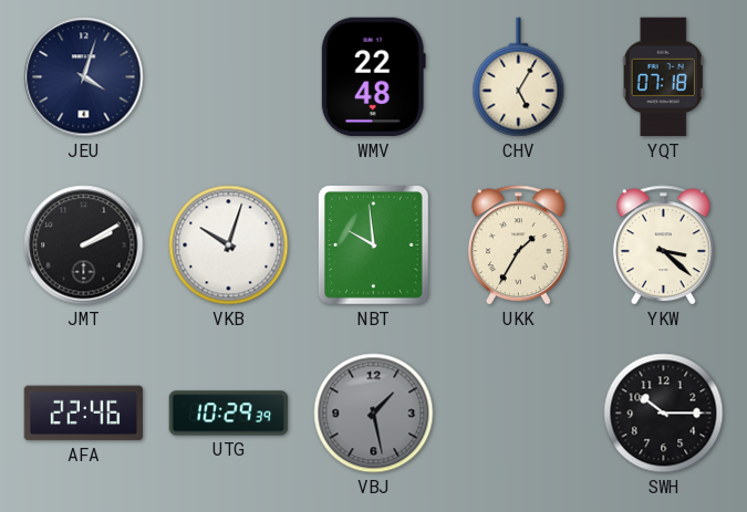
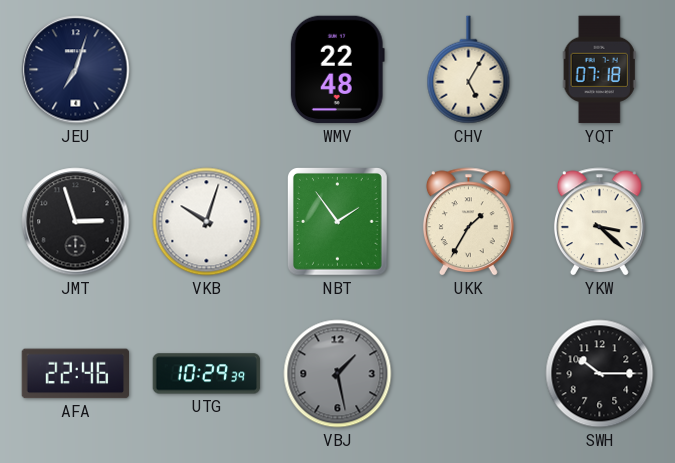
JEU: 4:03 -> 7:03
JMT: 2:10 -> 2:57
NBT: 9:59 -> 1:54
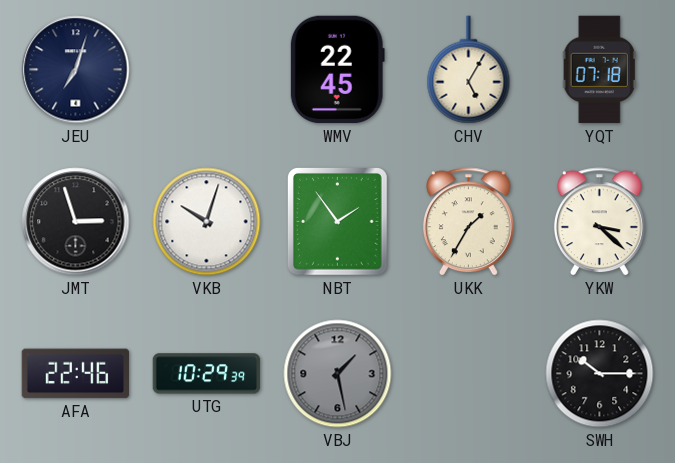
WMV: 22:48 -> 22:45
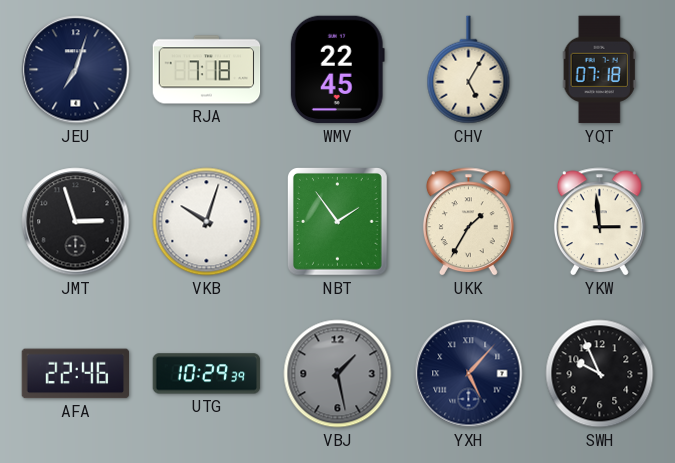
RJA: none -> 7:18
YKW: 3:22 -> 2:59
YXH: none -> 5:07
SWH: 10:15 -> 9:56
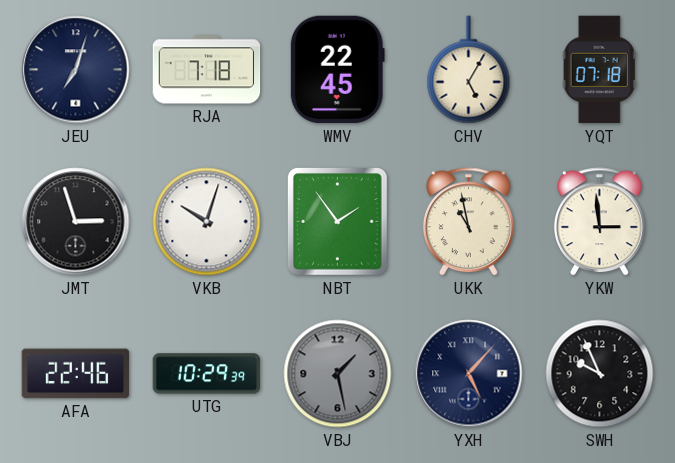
UKK: 1:35 -> 10:58
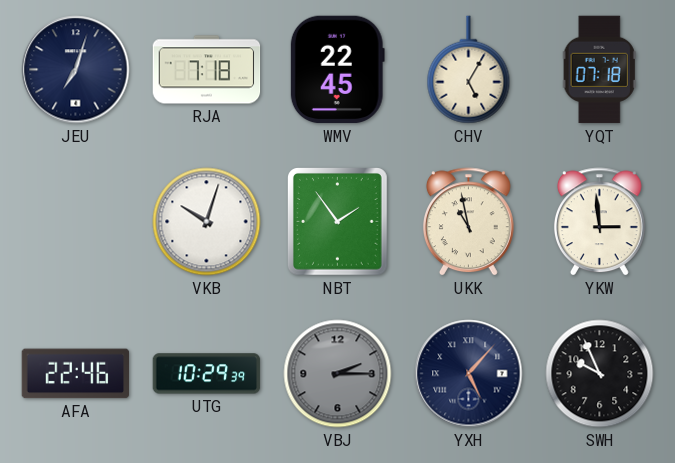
JMT: 2:57 -> none
VBJ: 1:28 -> 2:15
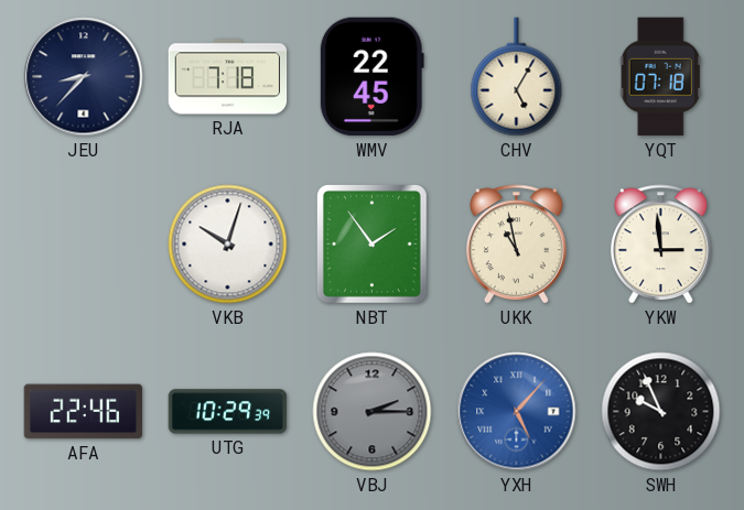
JEU: 7:03 -> 8:37
YXH dial: navy -> blue
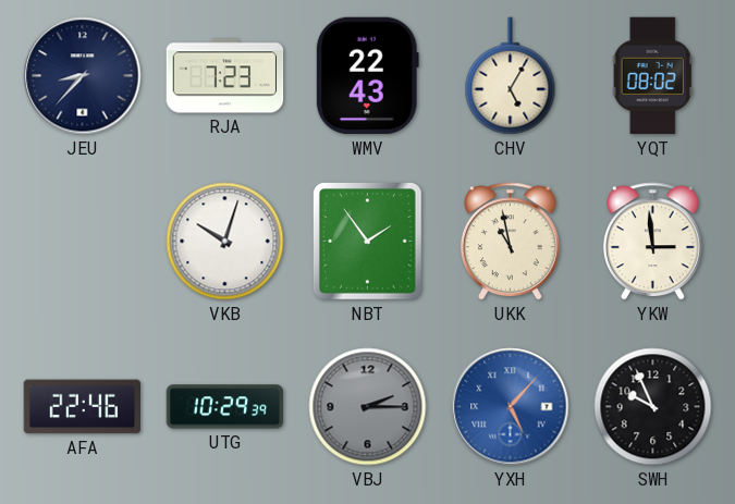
RJA: 7:18 -> 7:23
WMV: 22:45 -> 22:43
YQT: 07:18 -> 08:02
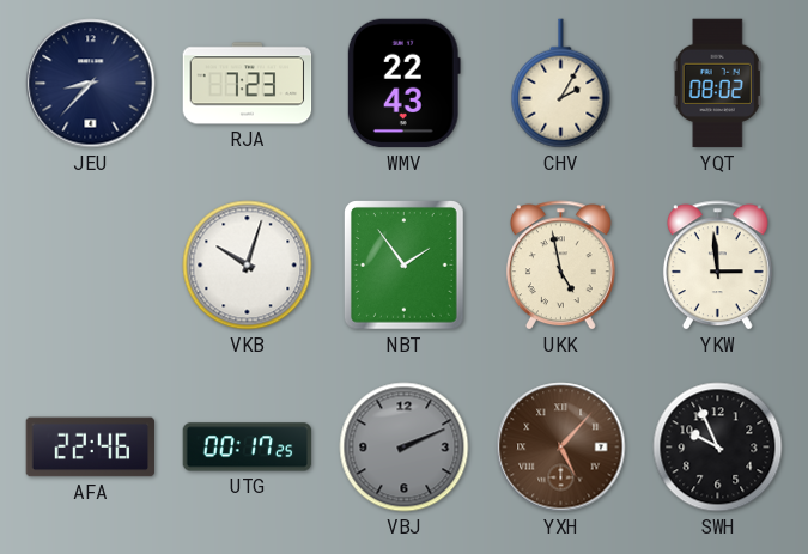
CHV: 5:05 -> 2:05
UKK: 10:58 -> 4:58
UTG: 10:29 -> 00:17
VBJ: 2:15 -> 2:11
YXH dial: blue -> brown
